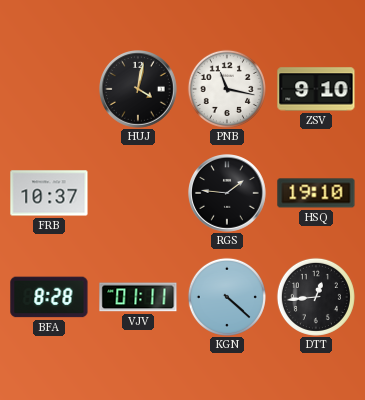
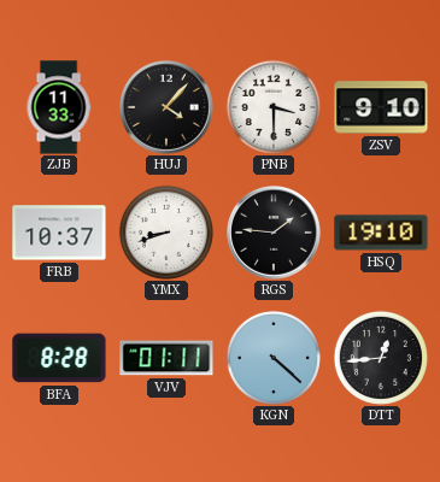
ZJB: none -> 11:33
HUJ: 4:02 -> 4:07
PNB: 11:17 -> 3:30
YMX: none -> 8:42
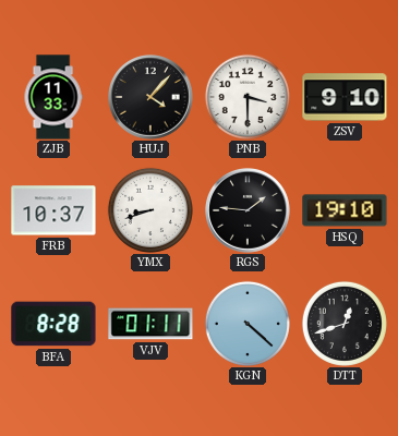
DTT: 12:44 -> 12:42
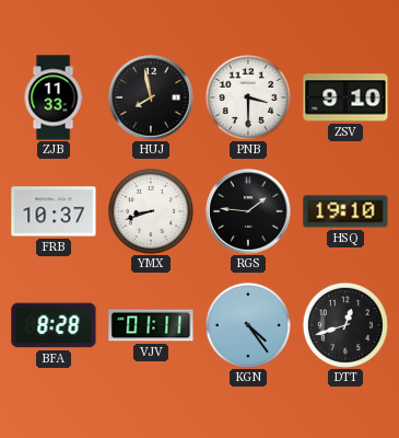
HUJ: 4:07 -> 7:58
KGN: 4:22 -> 4:24
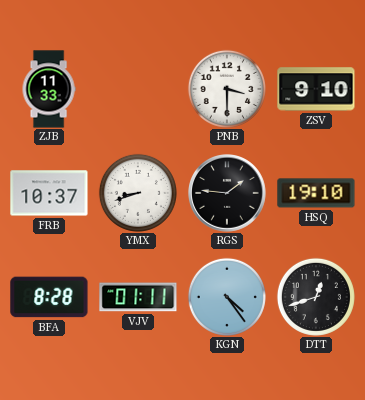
HUJ: 7:58 -> none
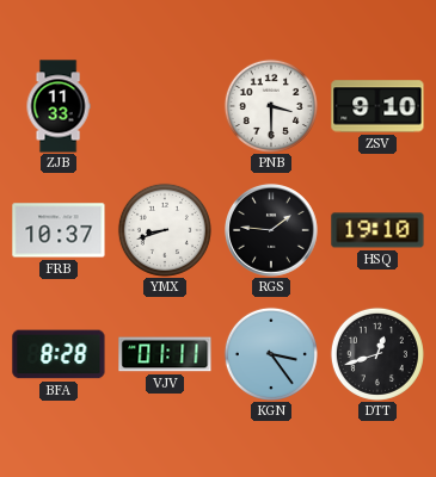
KGN: 4:24 -> 3:24
